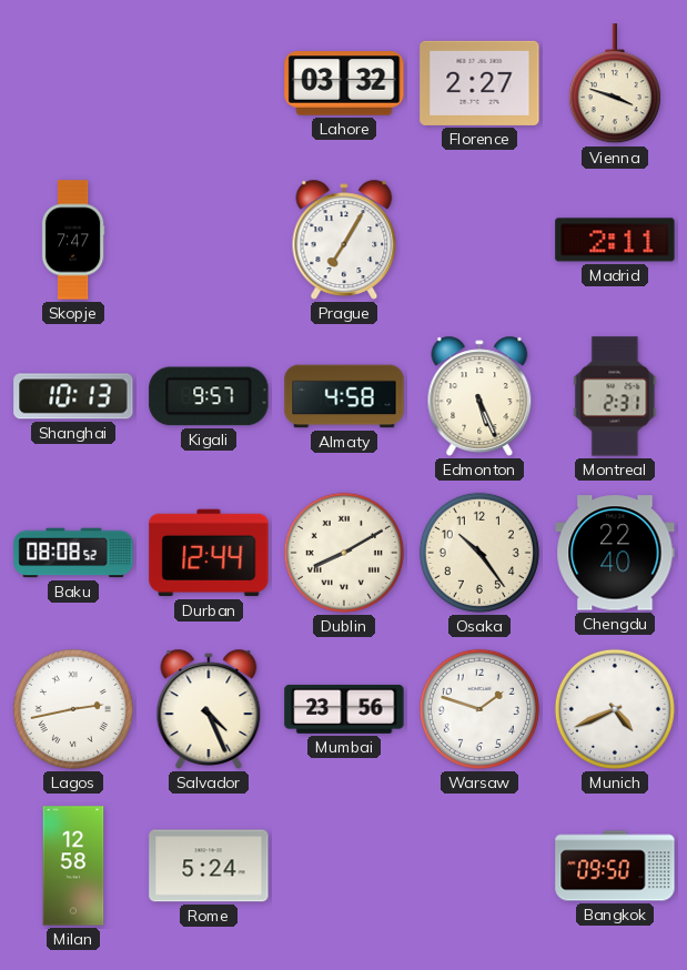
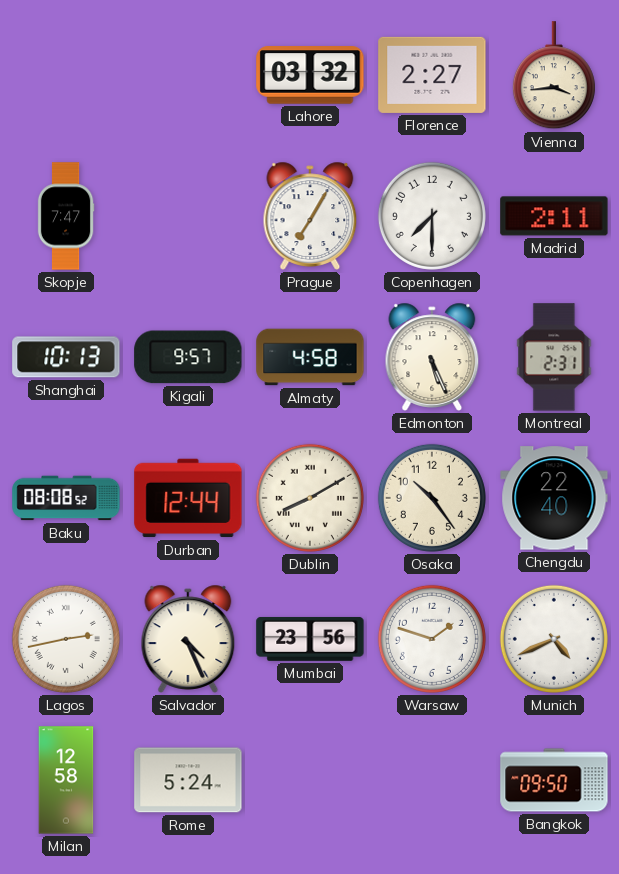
Vienna: 3:48 -> 3:44
Copenhagen: none -> 7:30
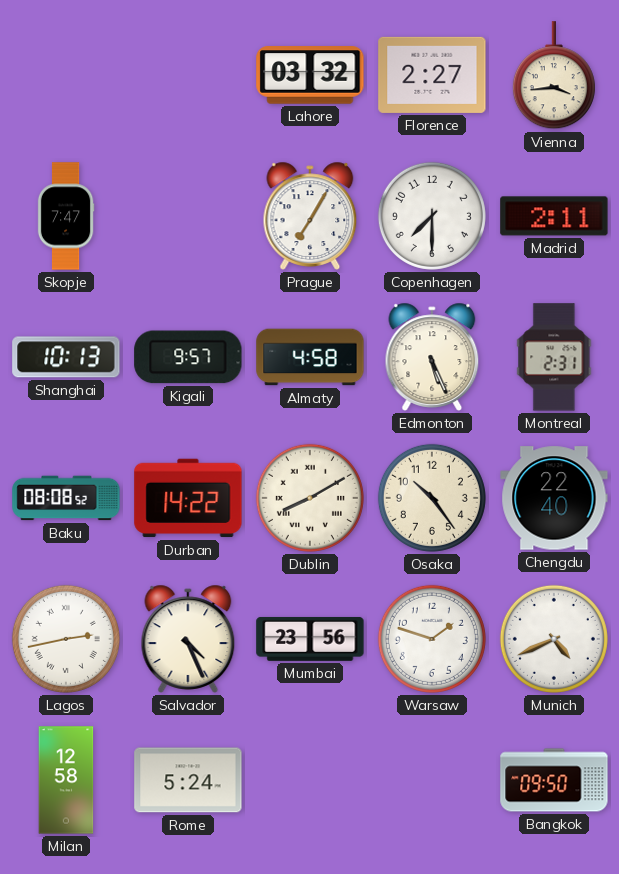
Durban: 12:44 -> 14:22
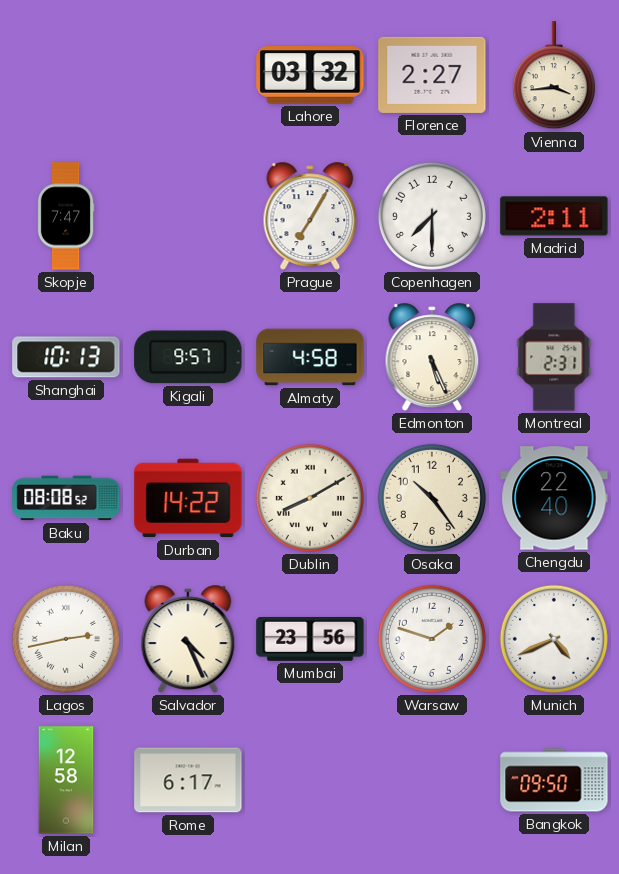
Rome: 5:24 -> 6:17
